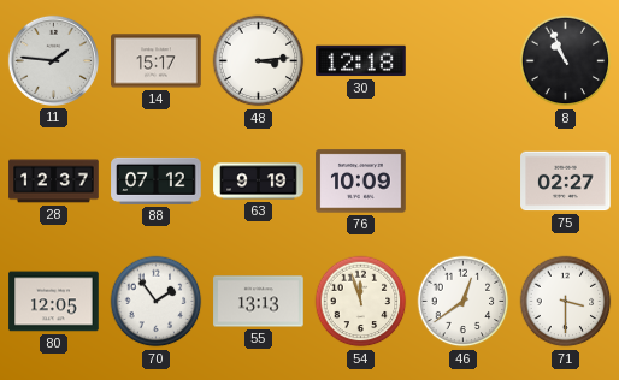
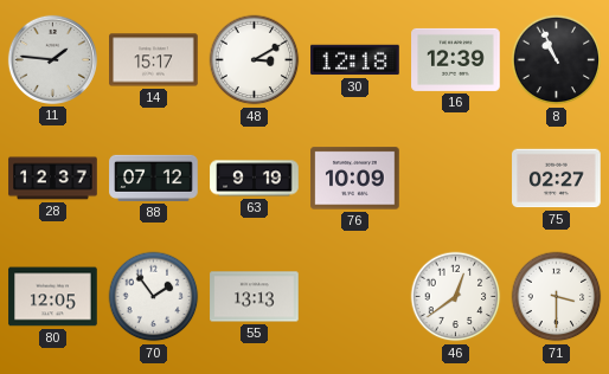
48: 3:14 -> 3:10
16: none -> 12:39
54: 11:57 -> none
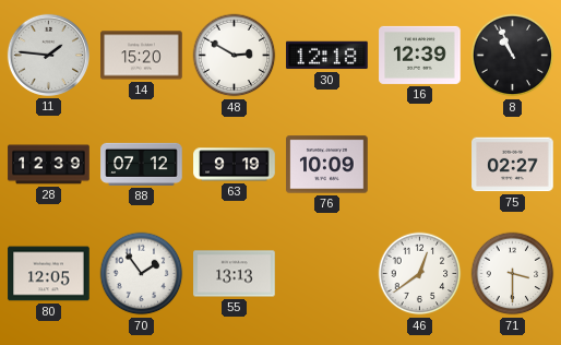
14: 15:17 -> 15:20
48: 3:10 -> 2:50
28: 12:37 -> 12:39
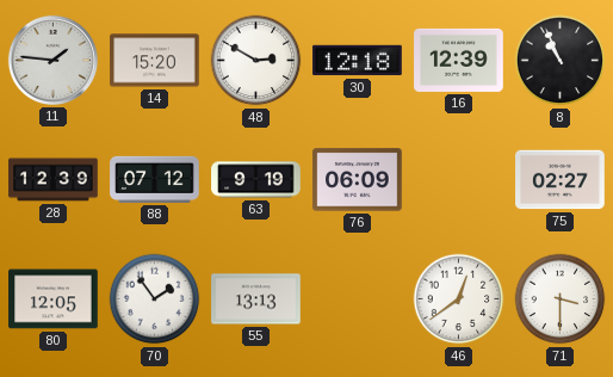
76: 10:09 -> 06:09
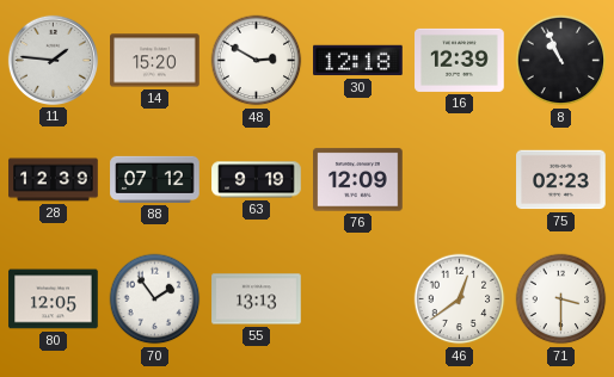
76: 06:09 -> 12:09
75: 02:27 -> 02:23
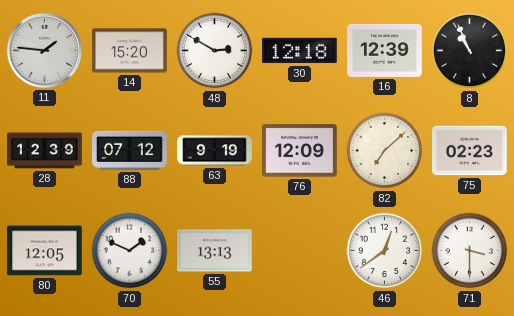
82: none -> 7:08
70: 1:54 -> 1:49
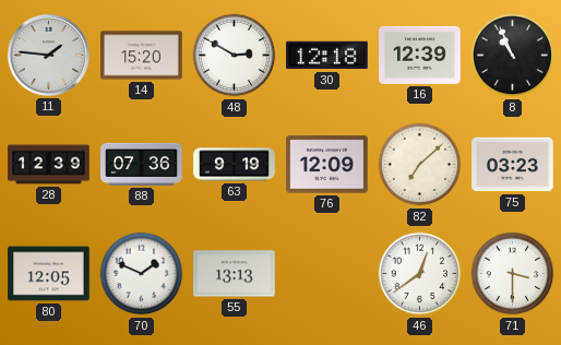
88: 07:12 -> 07:36
75: 02:23 -> 03:23
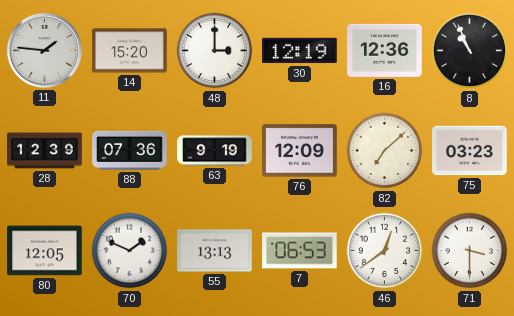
48: 2:50 -> 3:00
30: 12:18 -> 12:19
16: 12:39 -> 12:36
7: none -> 06:53
